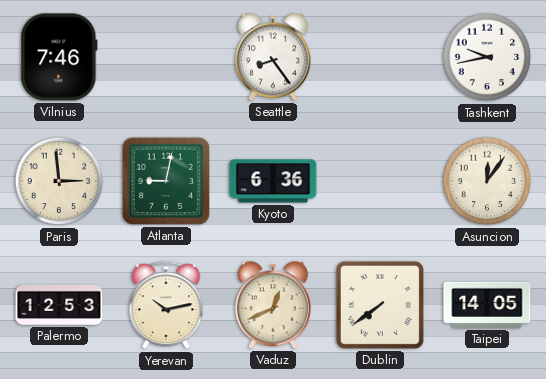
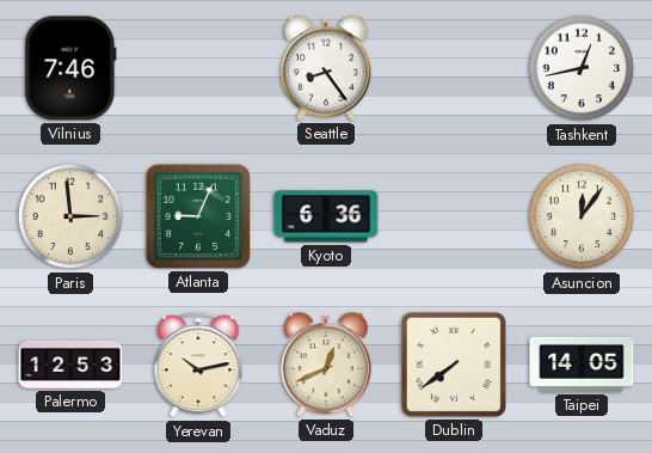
Tashkent: 9:43 -> 12:43
Atlanta: 9:02 -> 9:04
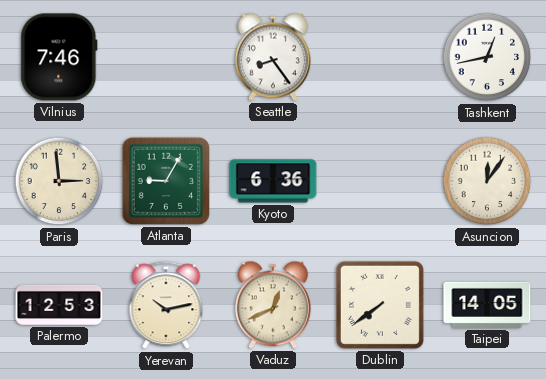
Atlanta: 9:04 -> 9:05
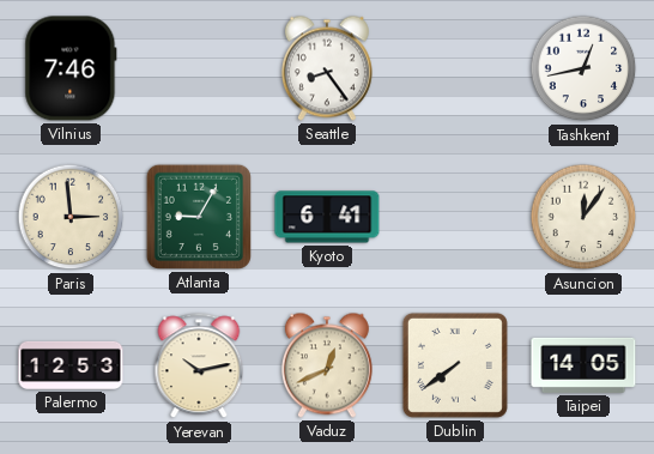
Kyoto: 6:36 -> 6:41
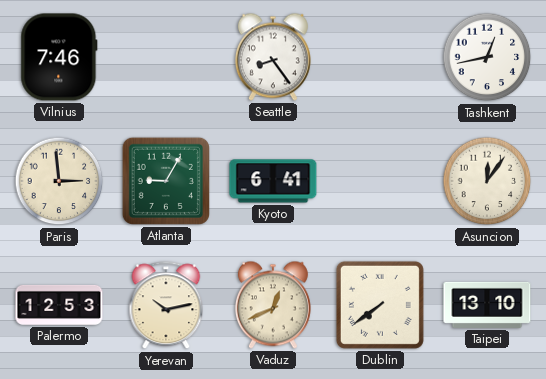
Taipei: 14:05 -> 13:10
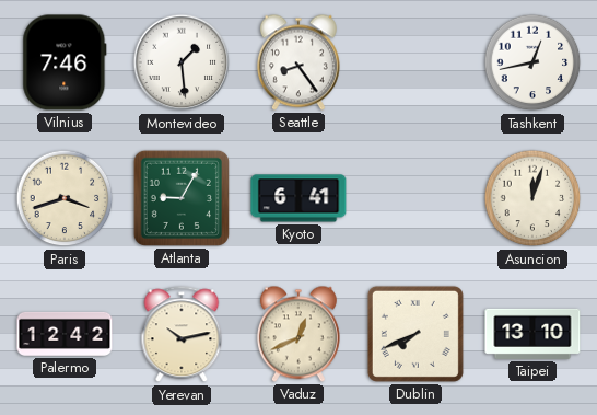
Montevideo: none -> 1:29
Paris: 2:59 -> 3:42
Asuncion: 12:06 -> 12:03
Palermo: 12:53 -> 12:42
Dublin: 7:39 -> 7:41
